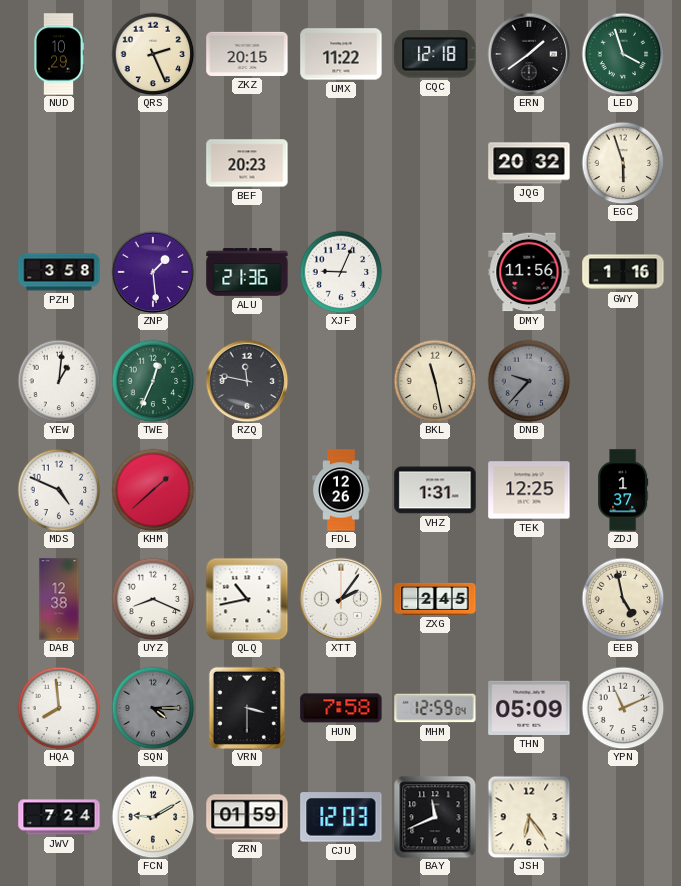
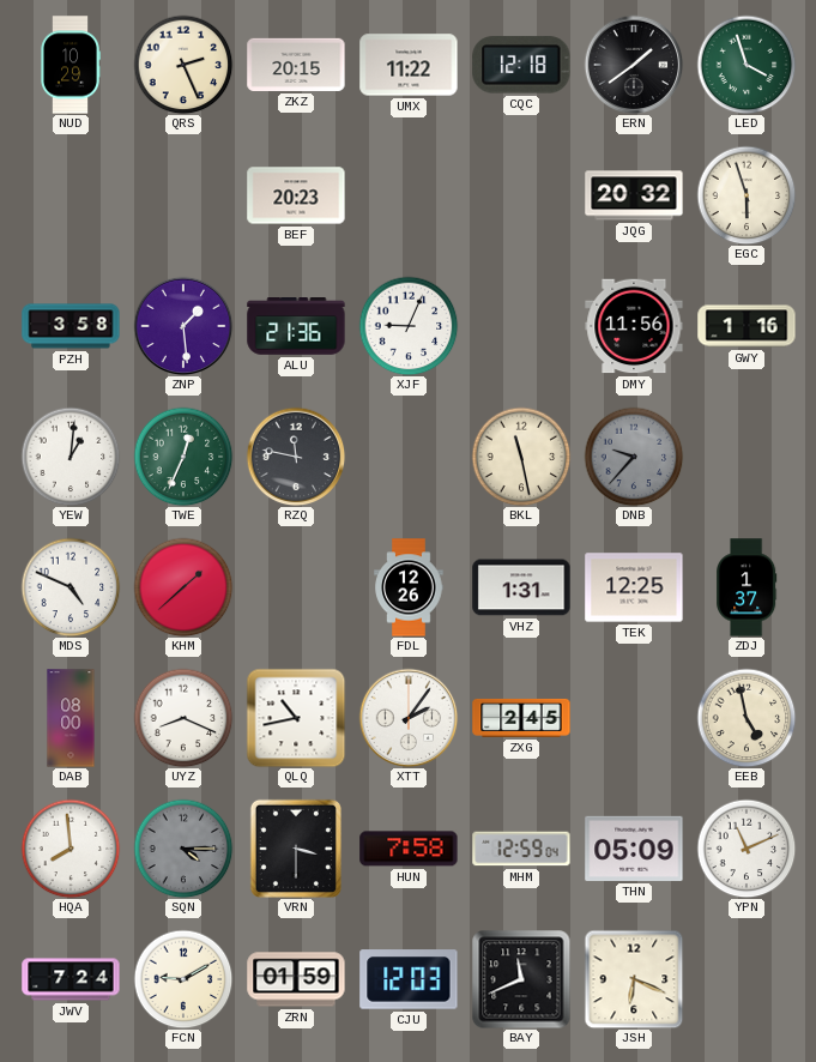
DAB: 12:38 -> 08:00
JSH: 6:24 -> 6:19
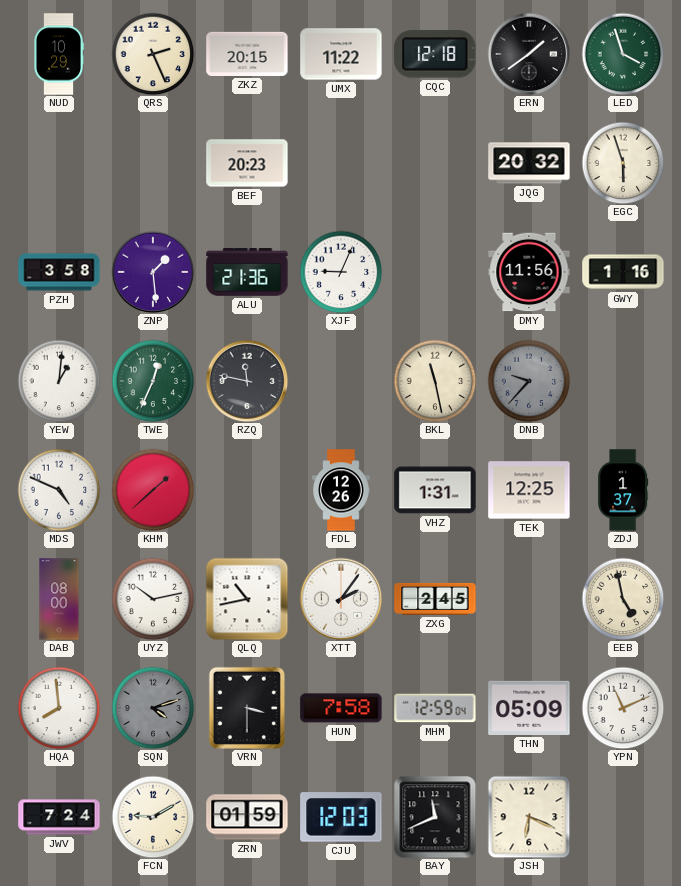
UYZ: 8:19 -> 10:13
SQN: 4:15 -> 4:12
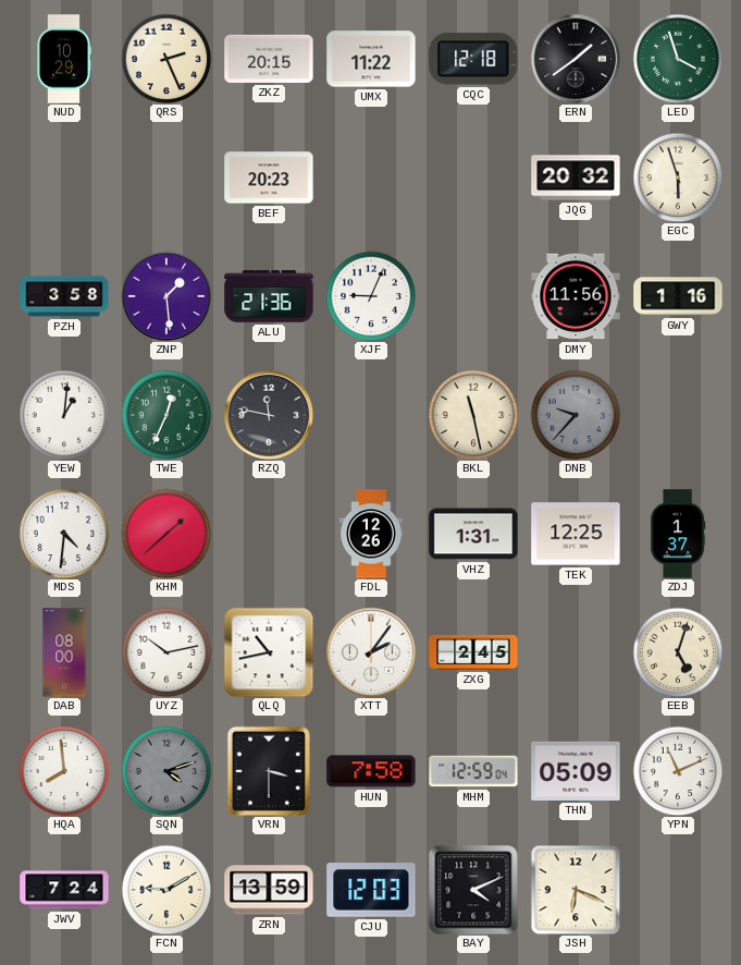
MDS: 4:49 -> 4:31
EEB: 4:58 -> 5:03
ZRN: 01:59 -> 13:59
BAY: 11:41 -> 4:11
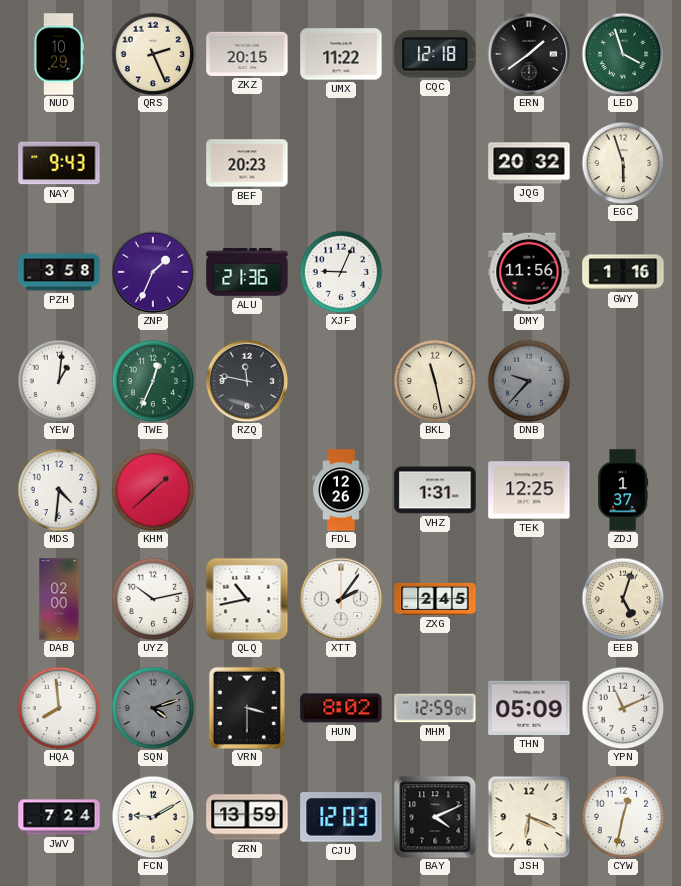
NAY: none -> 9:43
ZNP: 1:29 -> 1:34
DAB: 08:00 -> 02:00
HUN: 7:58 -> 8:02
CYW: none -> 12:32
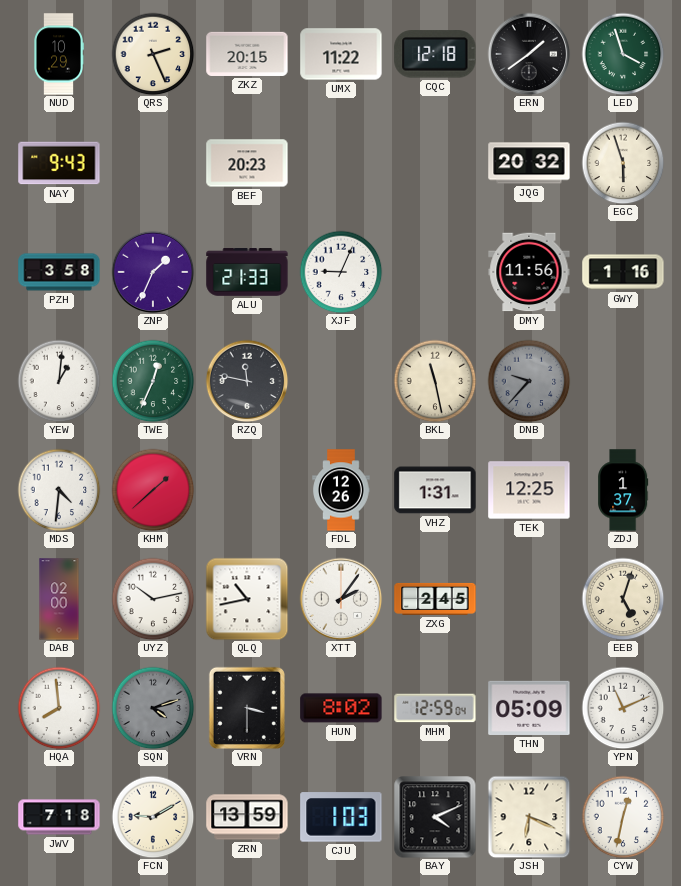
ALU: 21:36 -> 21:33
JWV: 7:24 -> 7:18
CJU: 12:03 -> 1:03
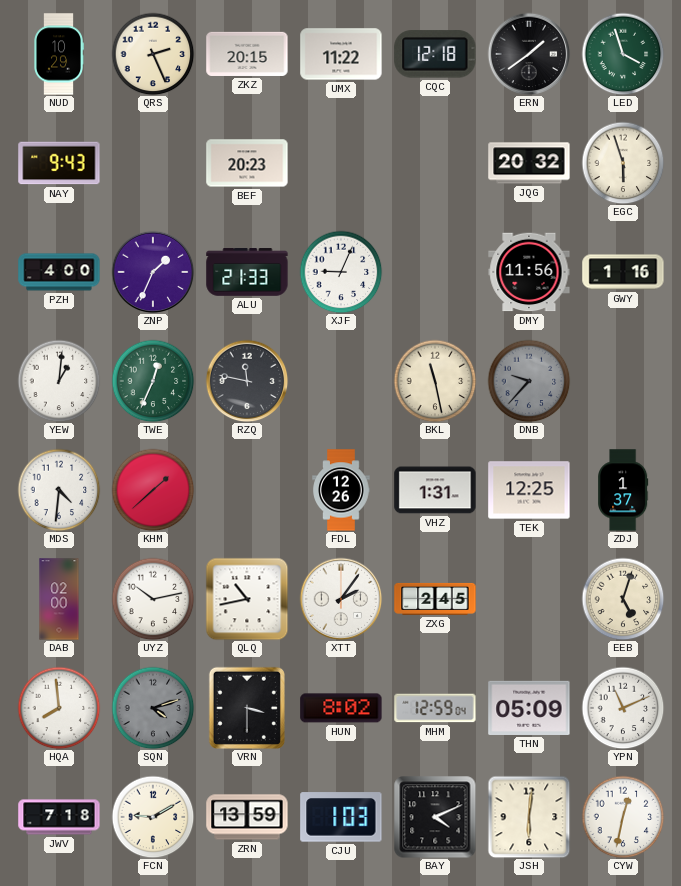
PZH: 3:58 -> 4:00
JSH: 6:19 -> 6:01
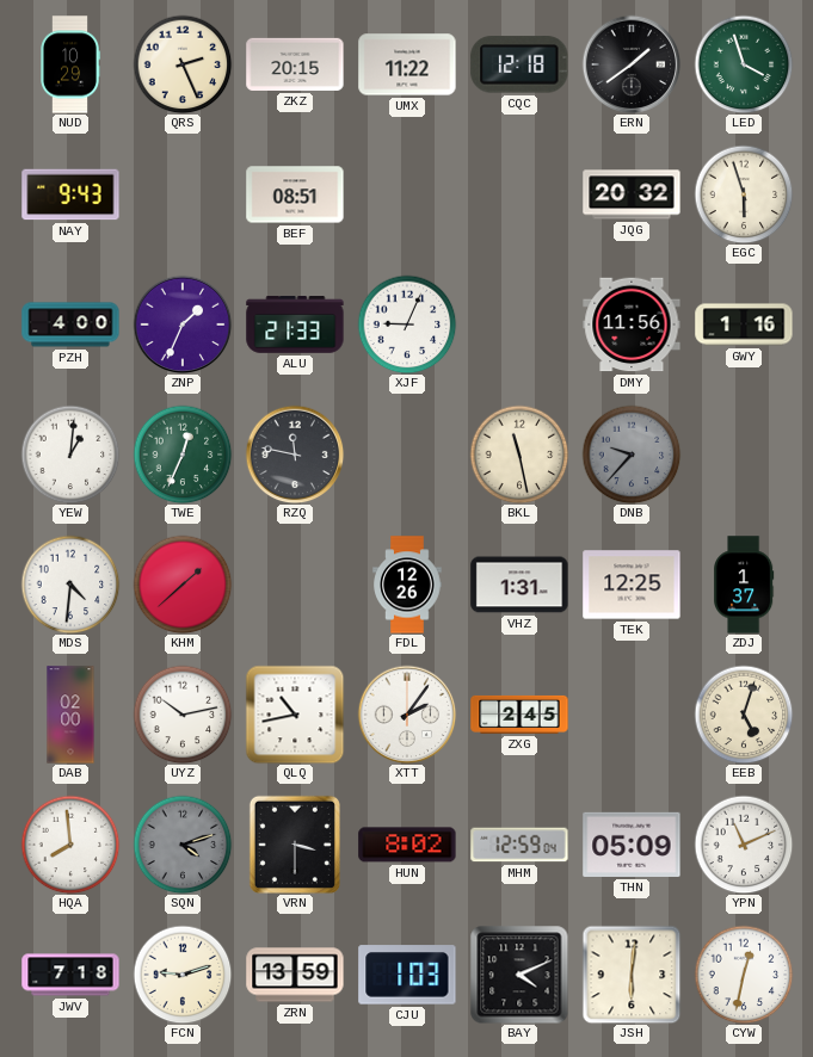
BEF: 20:23 -> 08:51
FCN: 9:10 -> 9:12
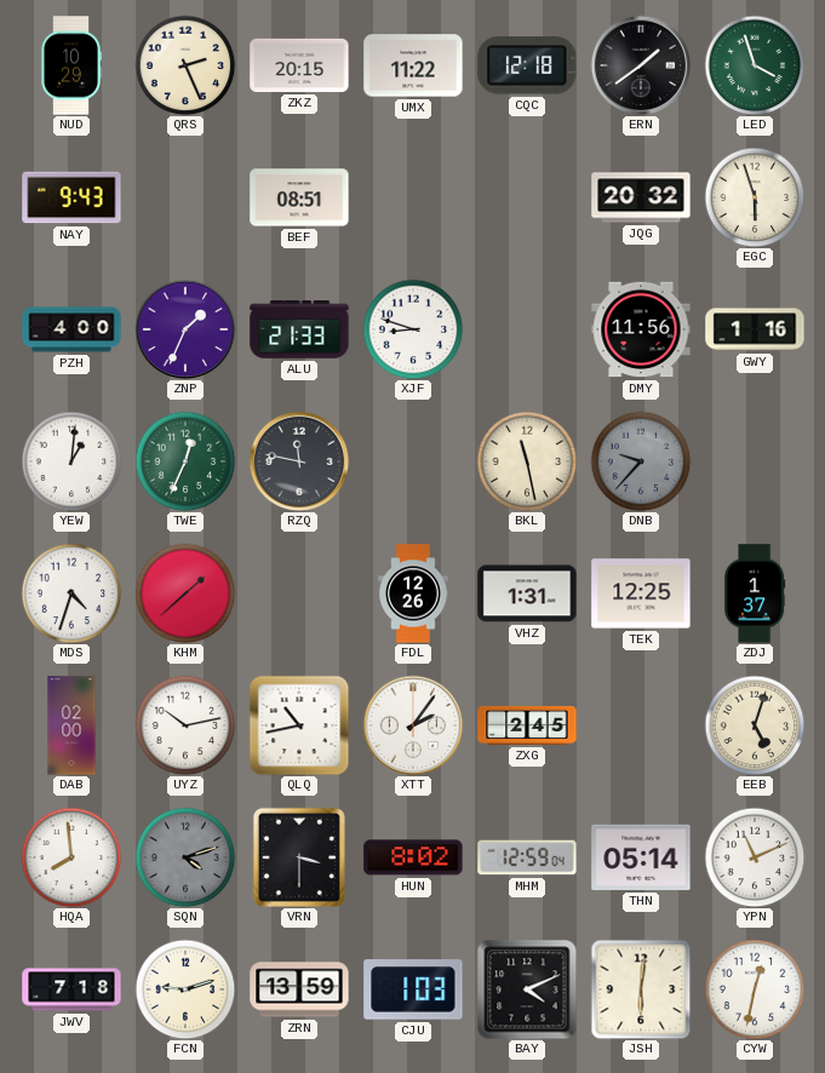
XJF: 9:04 -> 8:48
MDS: 4:31 -> 4:33
THN: 05:09 -> 05:14
